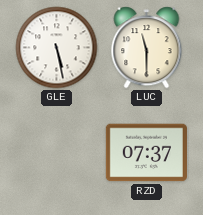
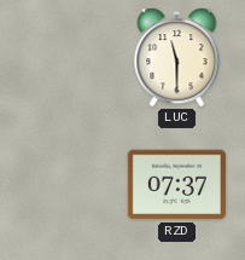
GLE: 5:28 -> none
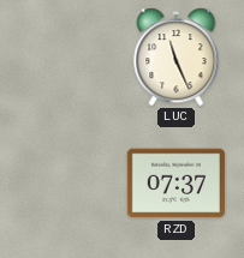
LUC: 11:30 -> 11:26
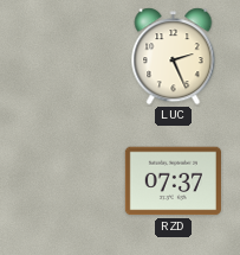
LUC: 11:26 -> 2:26
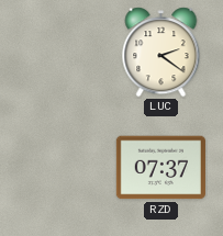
LUC: 2:26 -> 2:21
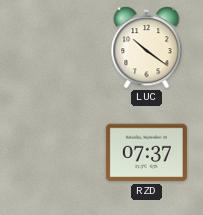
LUC: 2:21 -> 10:21
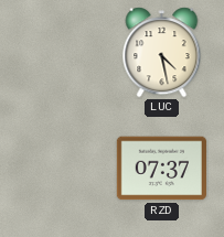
LUC: 10:21 -> 4:28
